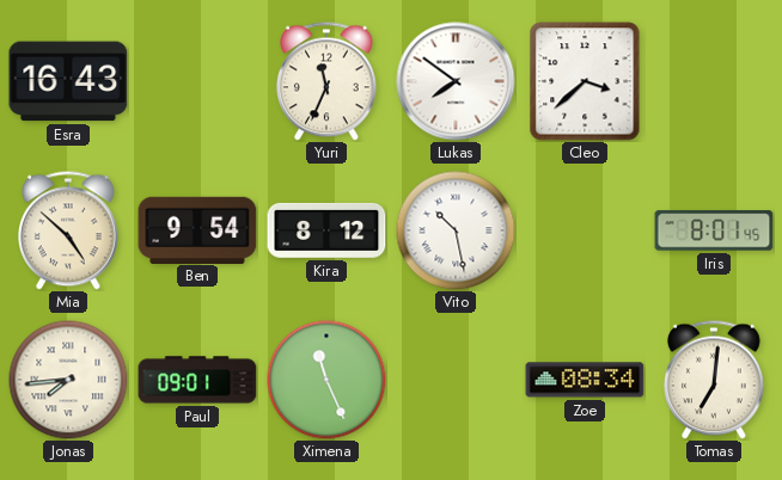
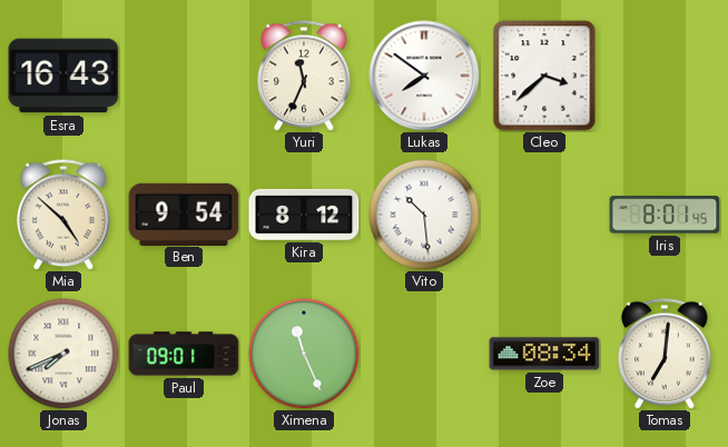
Vito: 10:28 -> 10:29
Jonas: 7:44 -> 7:41
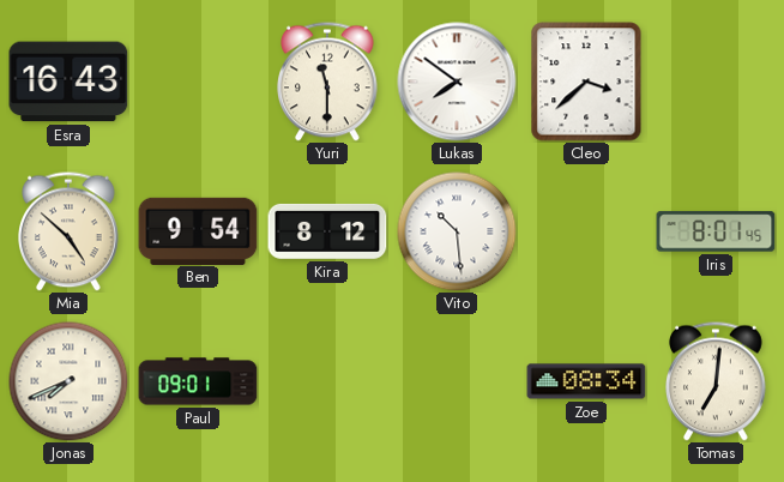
Yuri: 11:34 -> 11:30
Ximena: 11:26 -> none
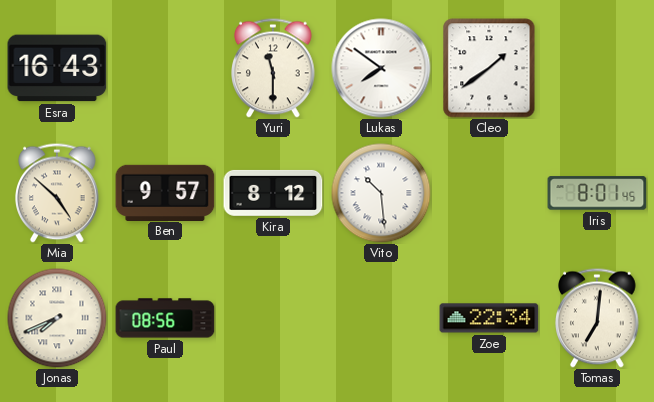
Cleo: 3:38 -> 1:39
Ben: 9:54 -> 9:57
Paul: 09:01 -> 08:56
Zoe: 08:34 -> 22:34
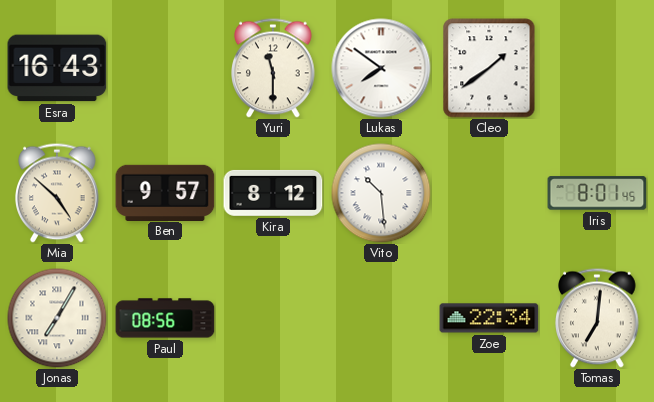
Jonas: 7:41 -> 7:05
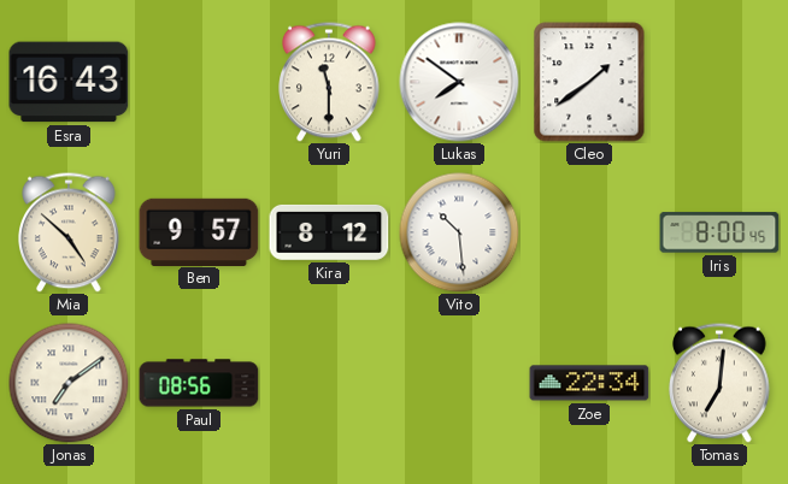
Iris: 8:01 -> 8:00
Jonas: 7:05 -> 7:09
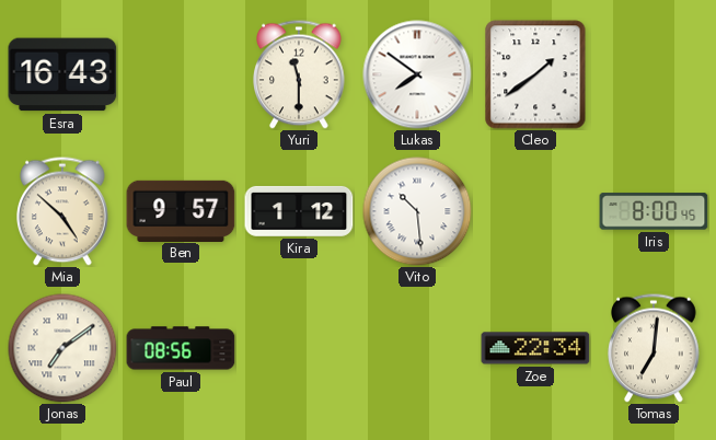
Kira: 8:12 -> 1:12
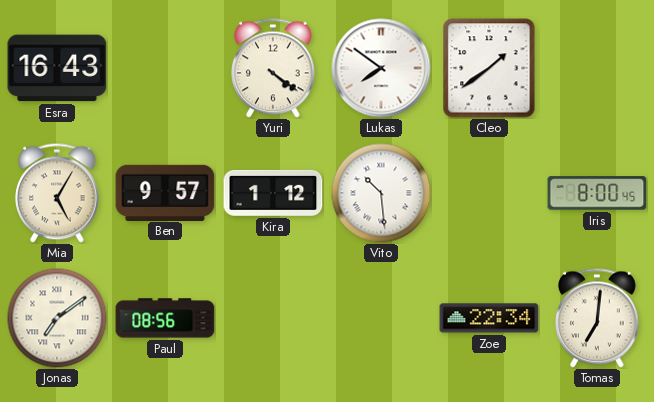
Yuri: 11:30 -> 4:21
Mia: 4:52 -> 5:05
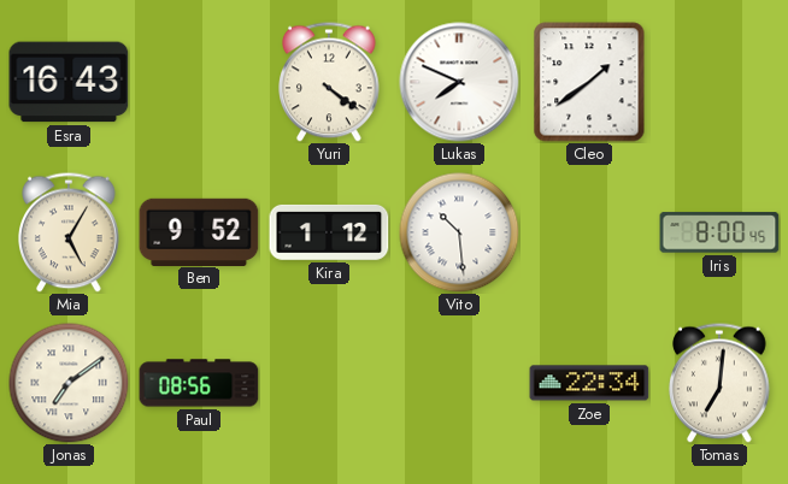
Lukas: 7:51 -> 7:49
Ben: 9:57 -> 9:52
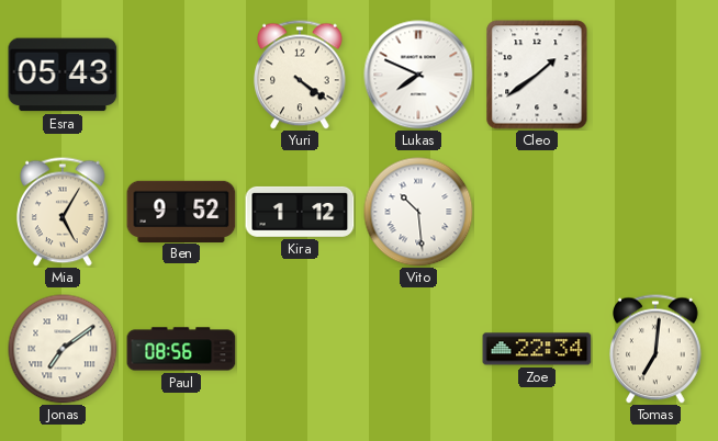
Esra: 16:43 -> 05:43
Iris: 8:00 -> none
